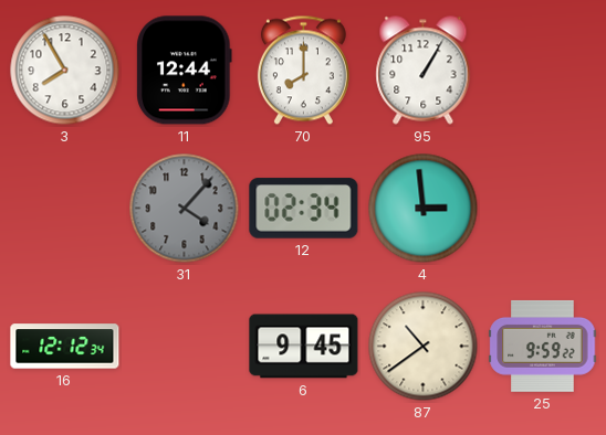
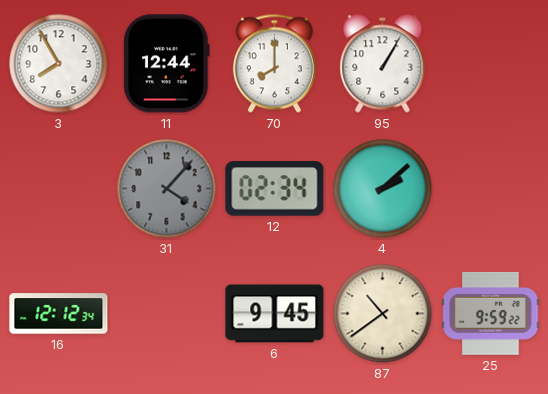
4: 2:59 -> 2:08
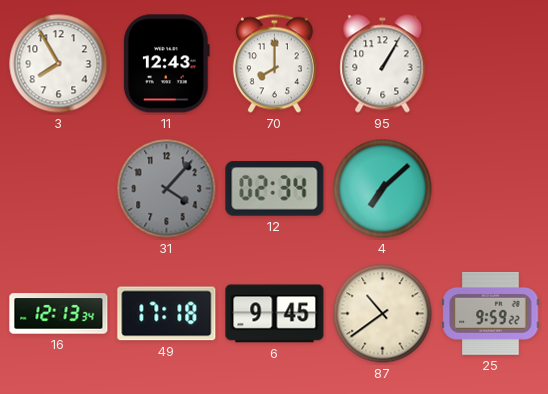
11: 12:44 -> 12:43
4: 2:08 -> 7:08
16: 12:12 -> 12:13
49: none -> 17:18
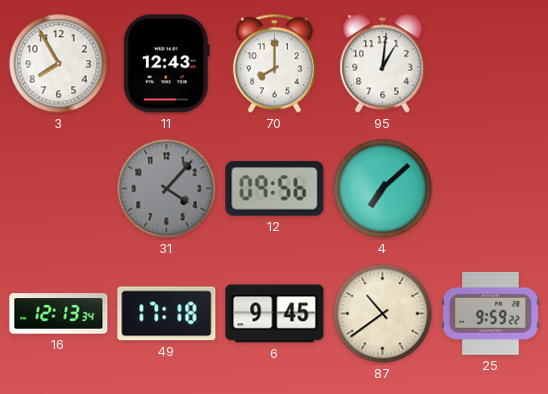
95: 1:05 -> 1:01
12: 02:34 -> 09:56
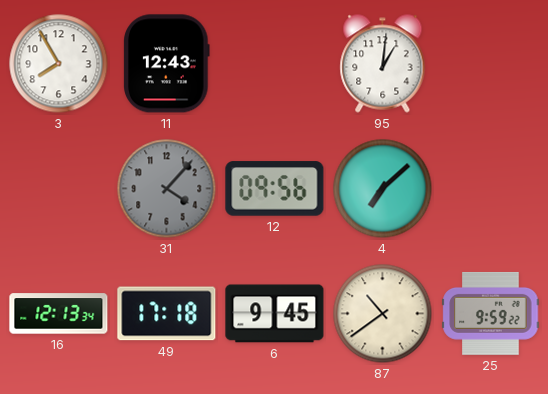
70: 8:00 -> none
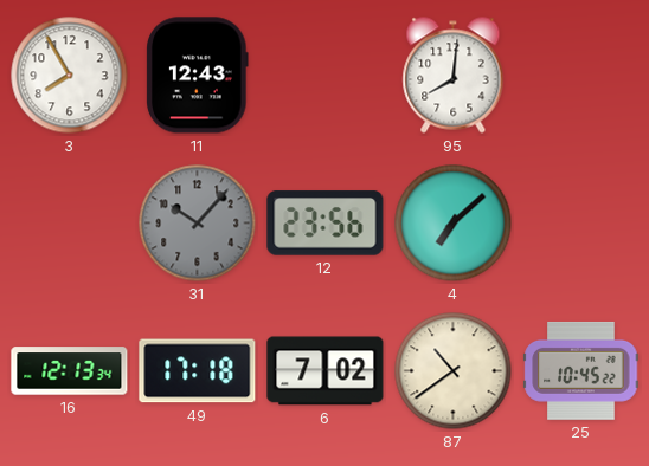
95: 1:01 -> 8:01
31: 4:07 -> 10:07
12: 09:56 -> 23:56
6: 9:45 -> 7:02
25: 9:59 -> 10:45
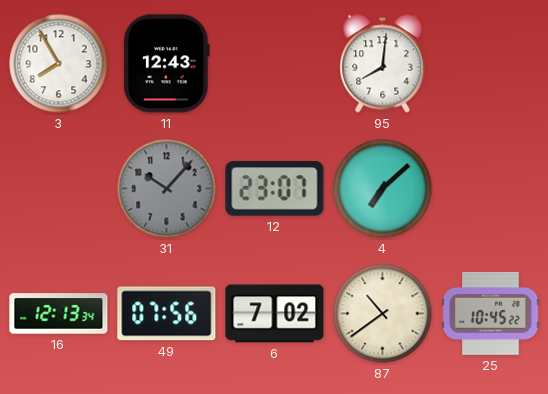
12: 23:56 -> 23:07
49: 17:18 -> 07:56
